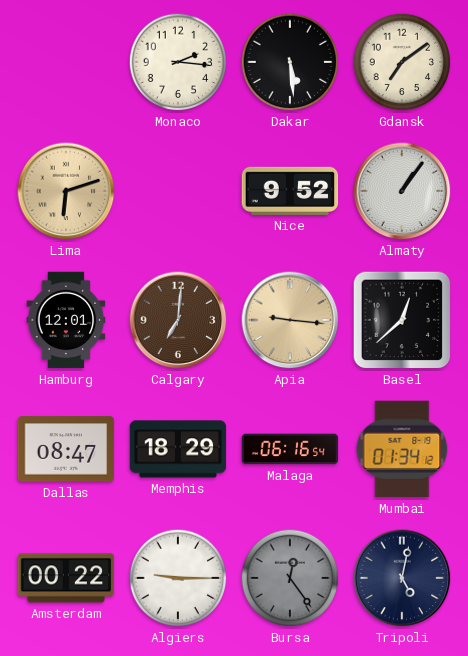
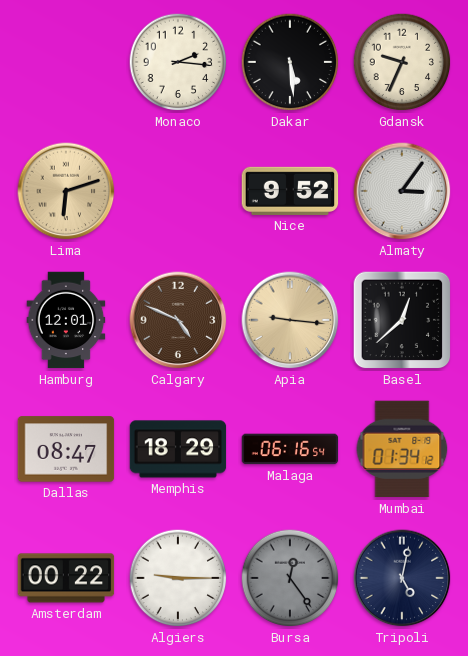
Gdansk: 7:09 -> 9:34
Almaty: 1:06 -> 3:06
Calgary: 7:01 -> 4:49
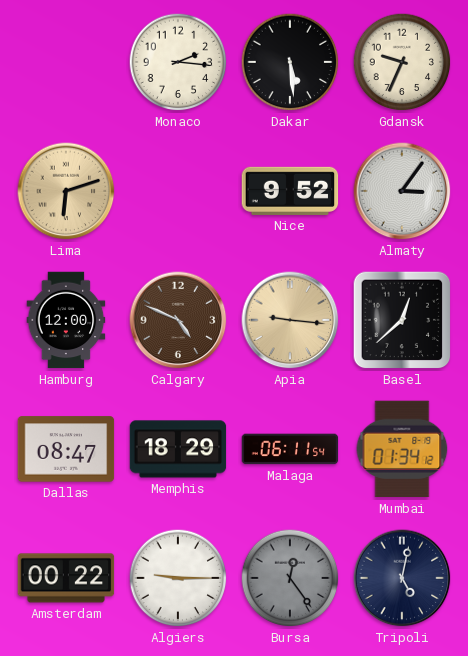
Hamburg: 12:01 -> 12:00
Malaga: 06:16 -> 06:11
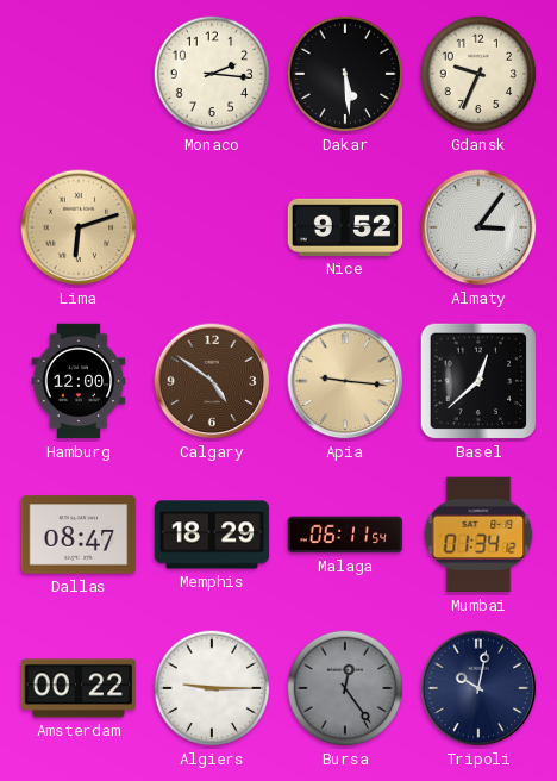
Calgary: 4:49 -> 4:51
Tripoli: 5:02 -> 10:02
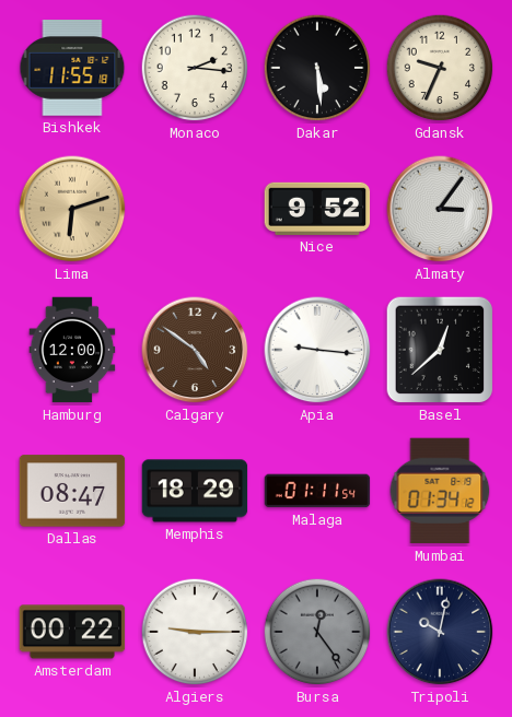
Bishkek: none -> 11:55
Apia dial: champagne -> white
Malaga: 06:11 -> 01:11
